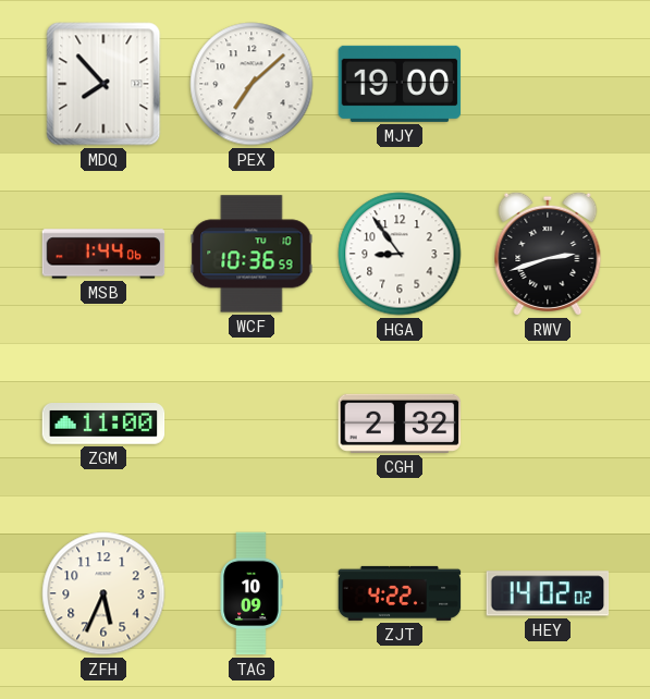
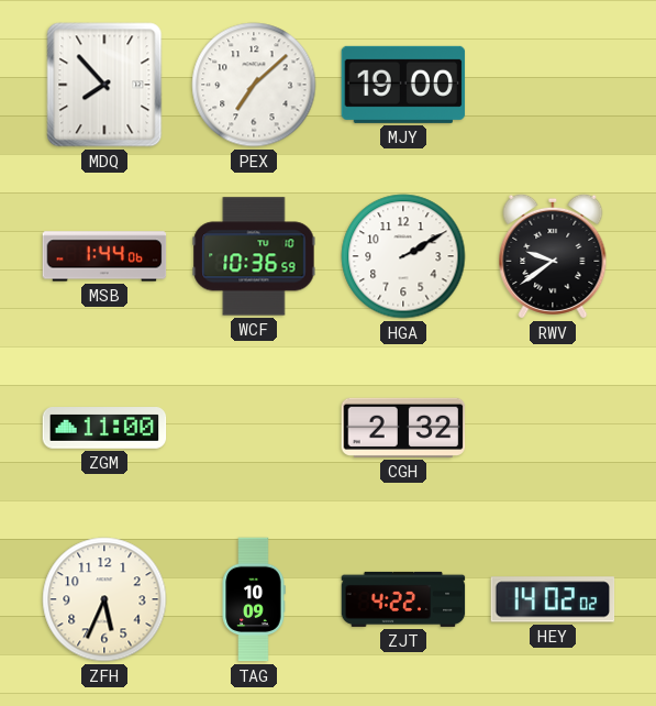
HGA: 8:54 -> 2:10
RWV: 2:42 -> 9:39
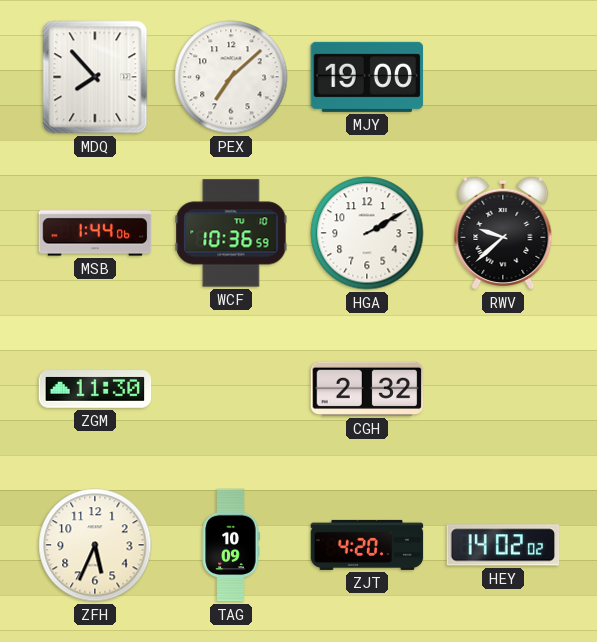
RWV: 9:39 -> 9:38
ZGM: 11:00 -> 11:30
ZJT: 4:22 -> 4:20
